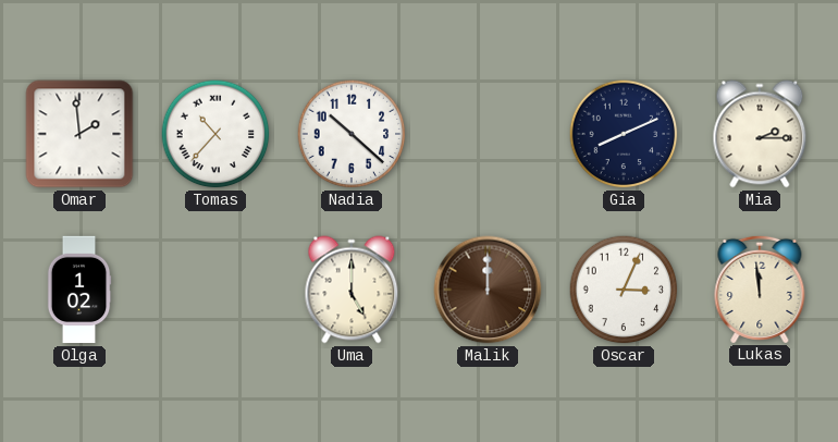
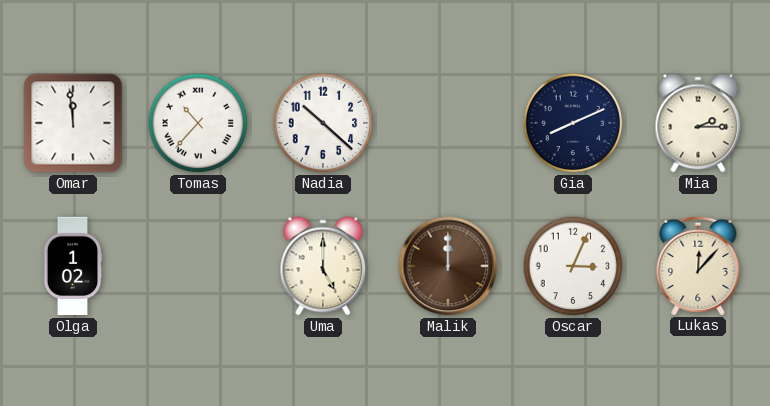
Omar: 1:59 -> 11:59
Lukas: 11:59 -> 12:07
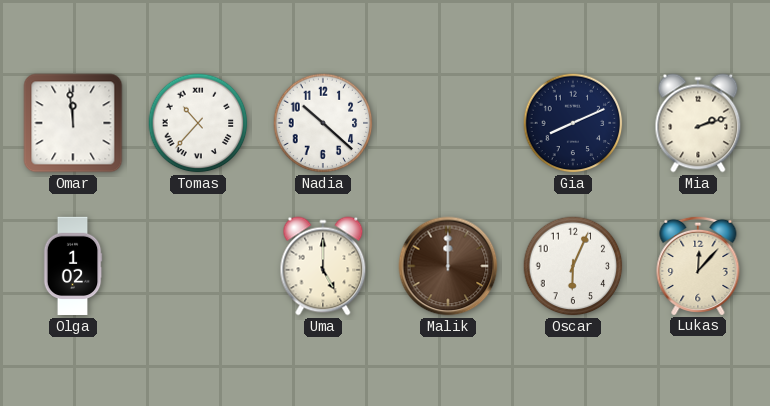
Mia: 2:15 -> 2:12
Oscar: 3:04 -> 6:04
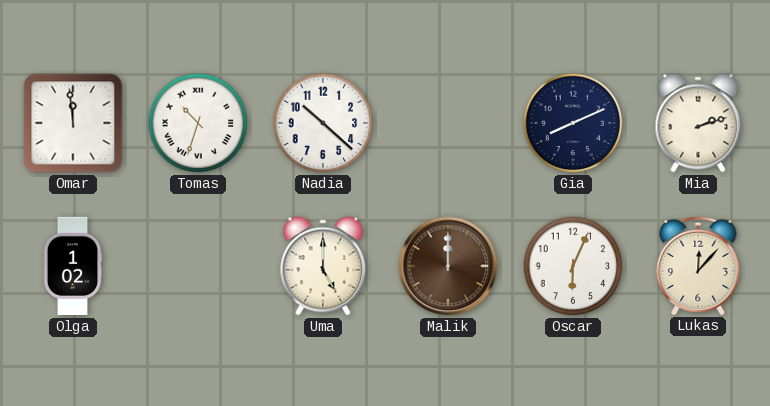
Tomas: 10:37 -> 10:33
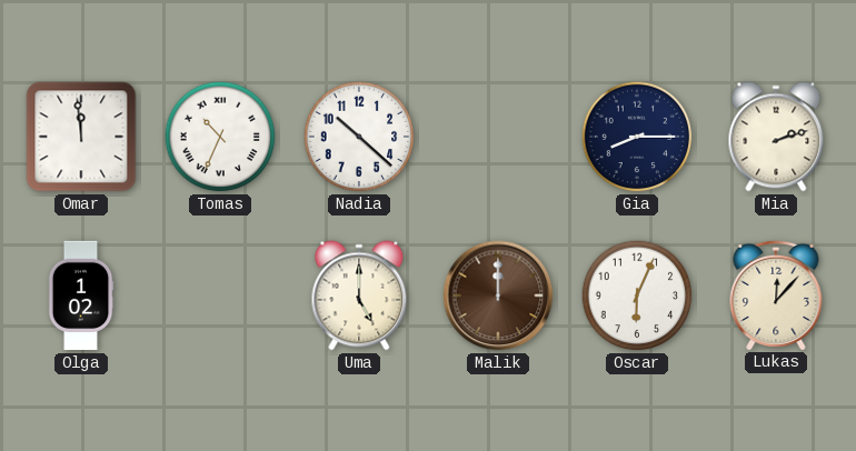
Tomas: 10:33 -> 10:34
Gia: 8:11 -> 8:15
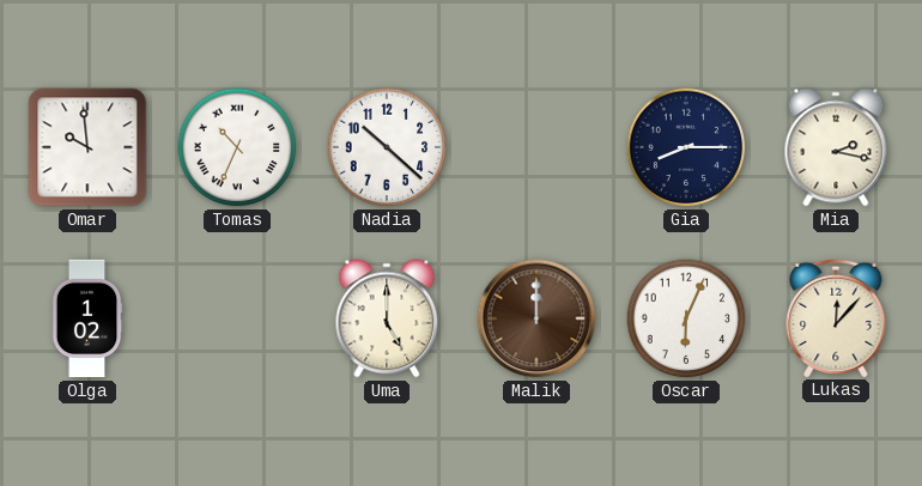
Omar: 11:59 -> 9:59
Mia: 2:12 -> 2:17
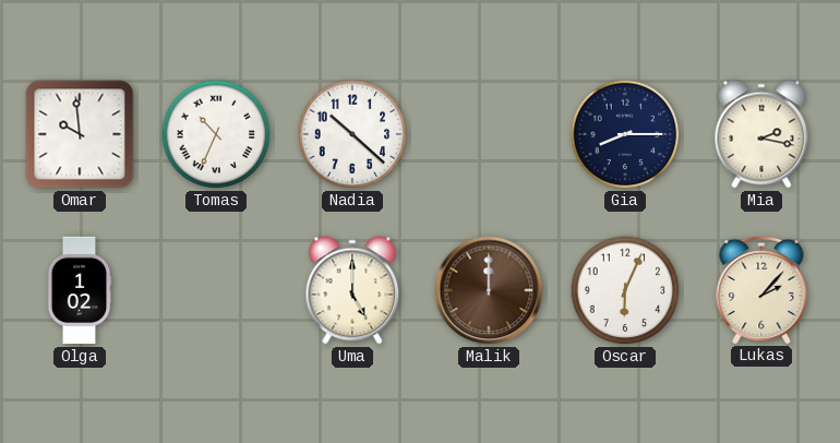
Lukas: 12:07 -> 2:07
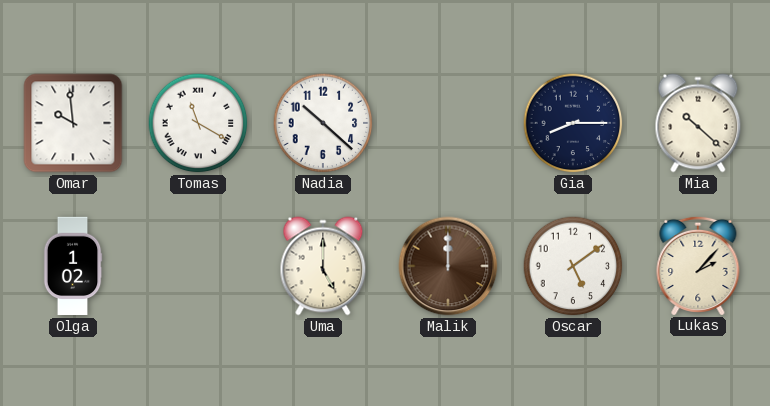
Tomas: 10:34 -> 11:20
Mia: 2:17 -> 10:22
Oscar: 6:04 -> 5:09
